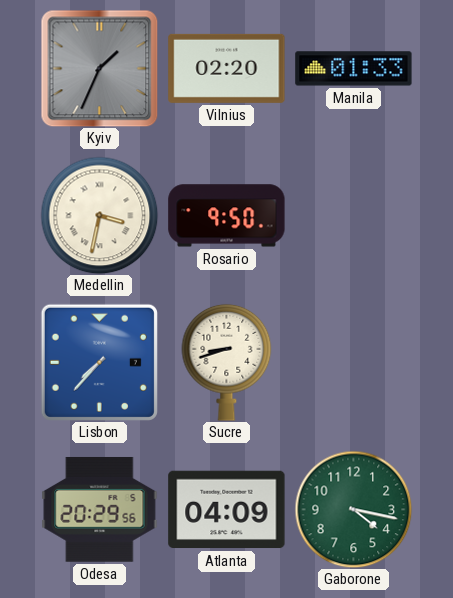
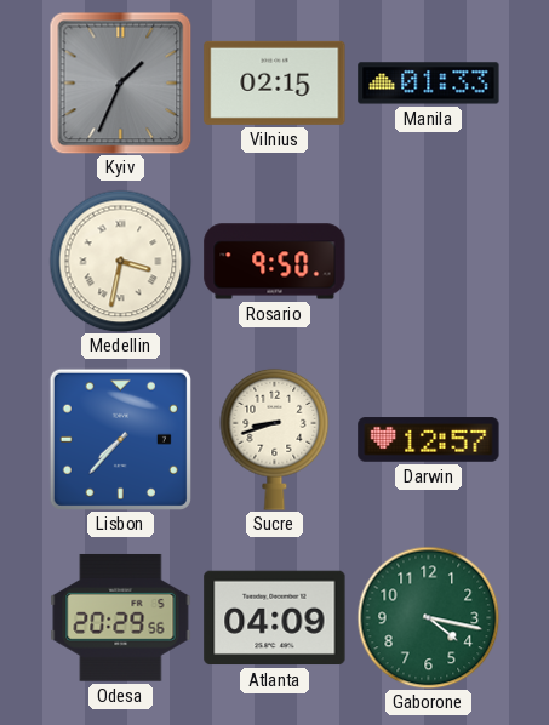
Vilnius: 02:20 -> 02:15
Darwin: none -> 12:57
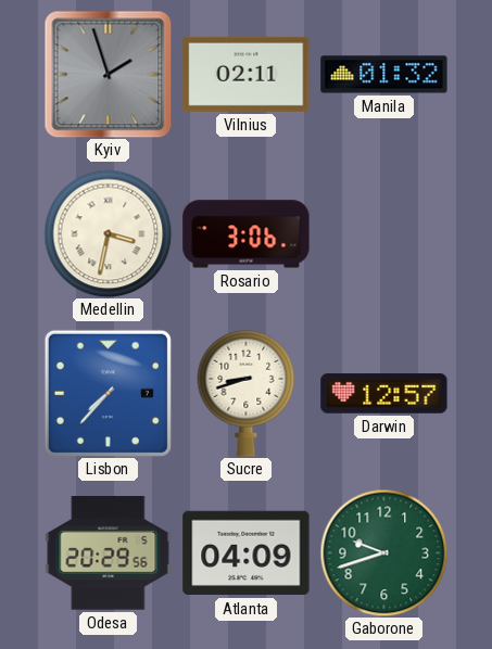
Kyiv: 1:34 -> 1:57
Vilnius: 02:15 -> 02:11
Manila: 01:33 -> 01:32
Rosario: 9:50 -> 3:06
Gaborone: 4:17 -> 9:42
